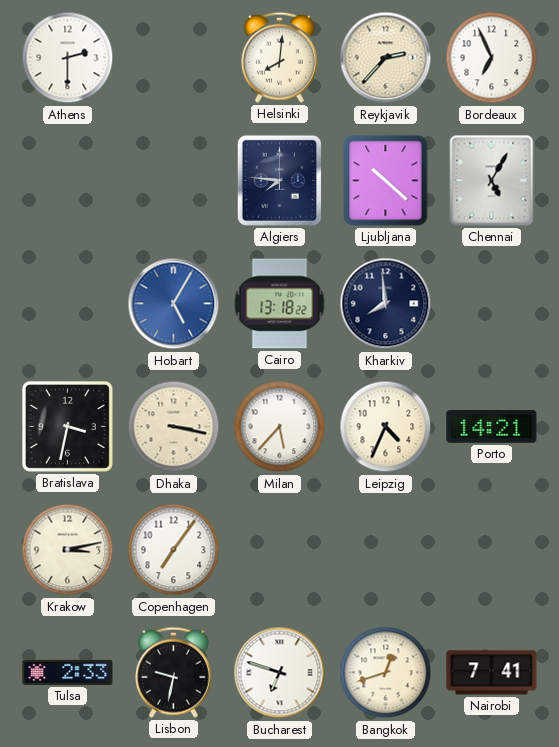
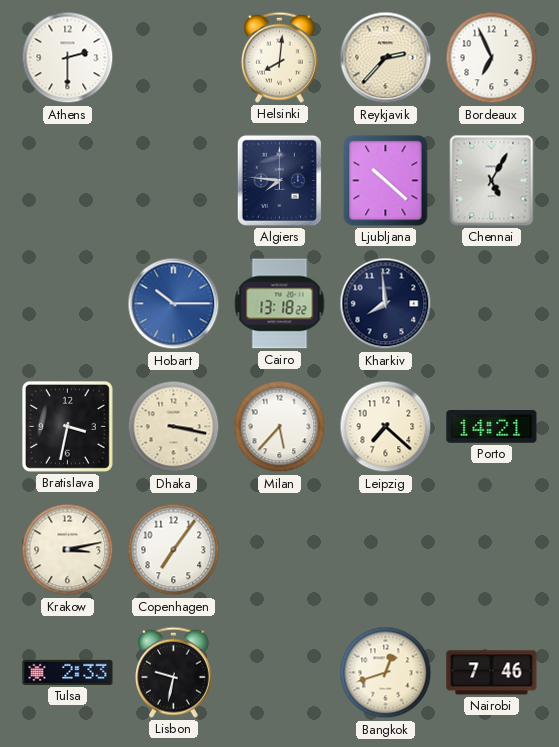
Hobart: 5:05 -> 10:15
Leipzig: 4:34 -> 7:22
Bucharest: 6:48 -> none
Nairobi: 7:41 -> 7:46
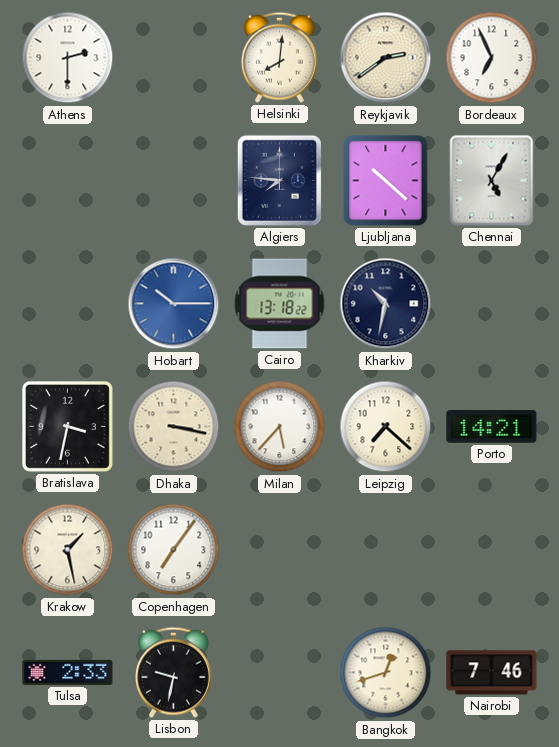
Reykjavik: 2:37 -> 2:39
Kharkiv: 7:59 -> 10:32
Krakow: 3:13 -> 1:28
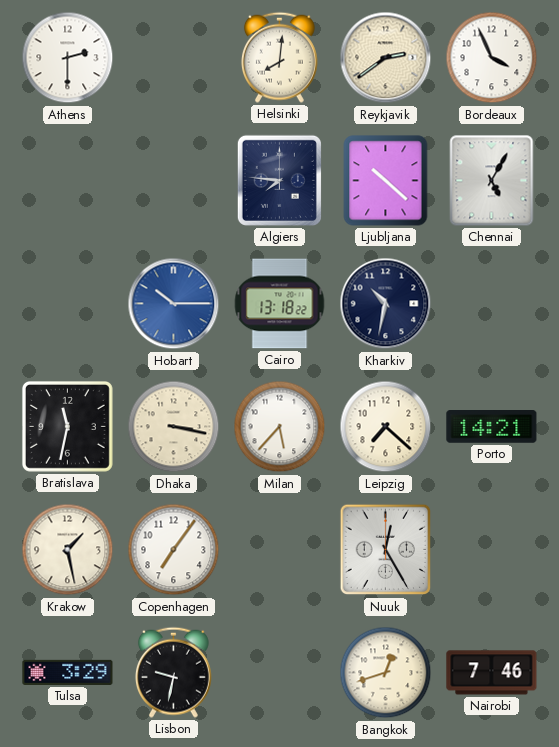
Bordeaux: 6:56 -> 3:56
Bratislava: 3:32 -> 11:32
Nuuk: none -> 12:25
Tulsa: 2:33 -> 3:29
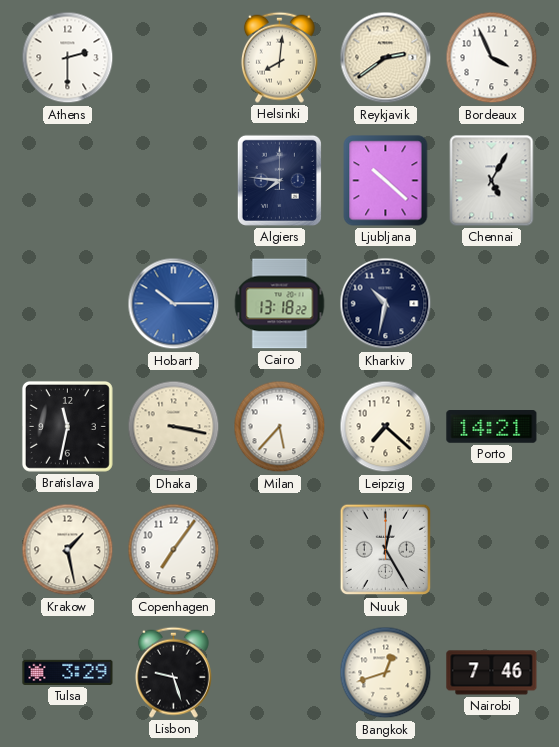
Lisbon: 9:32 -> 9:27
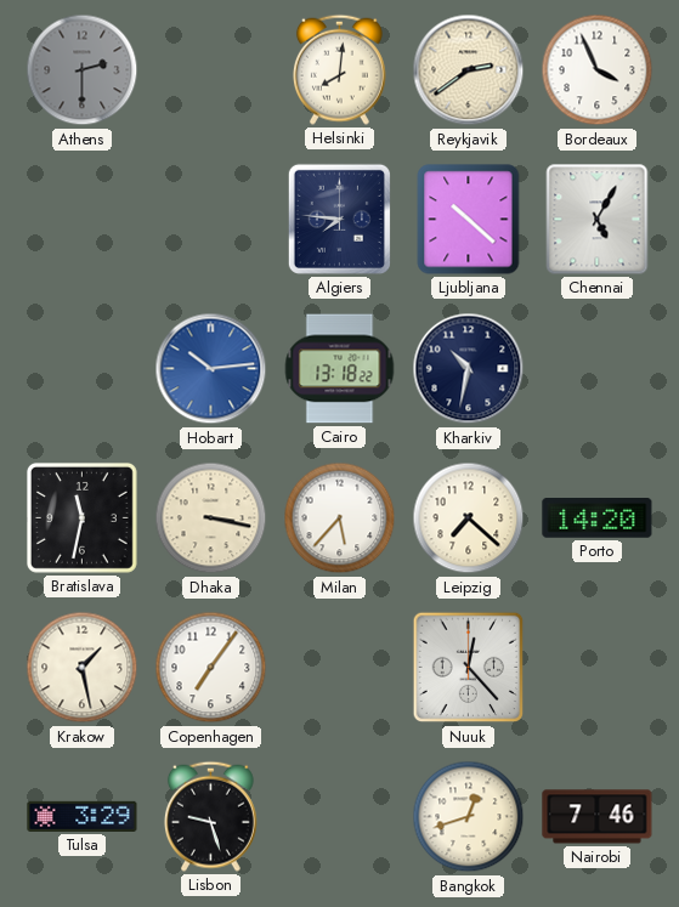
Athens dial: white -> grey
Hobart: 10:15 -> 10:14
Porto: 14:21 -> 14:20
Nuuk: 12:25 -> 12:23
